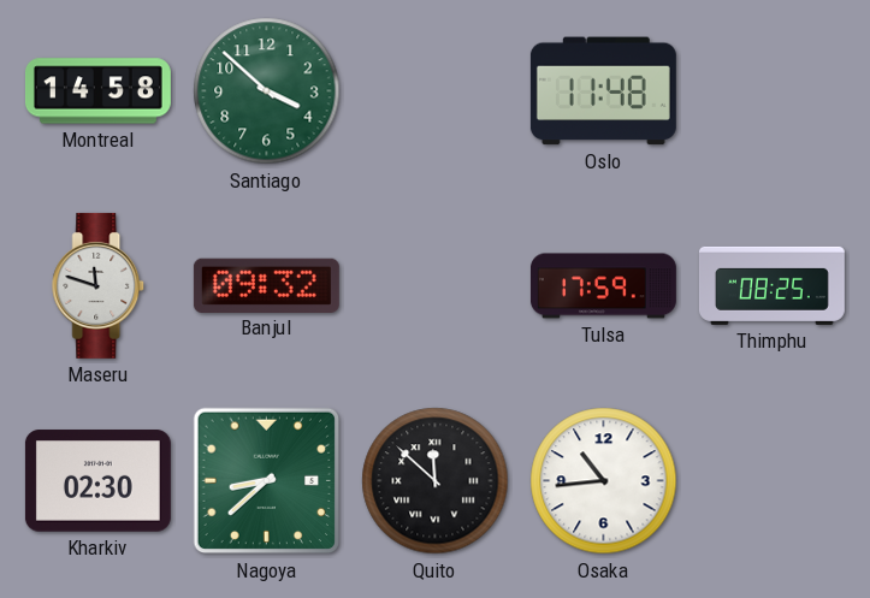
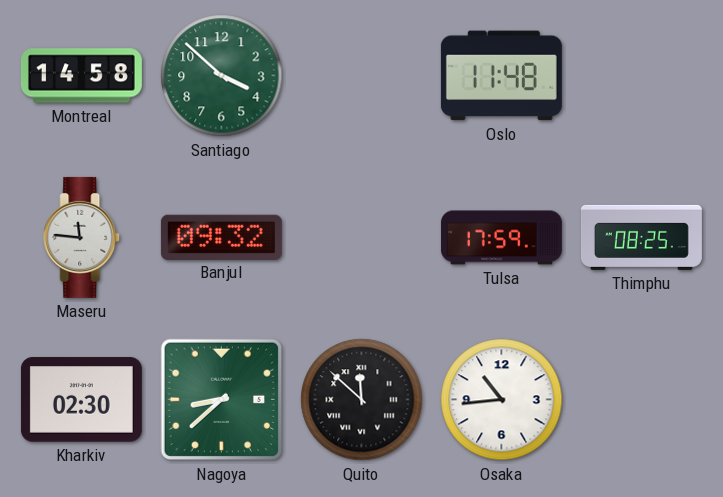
Maseru: 11:48 -> 11:46
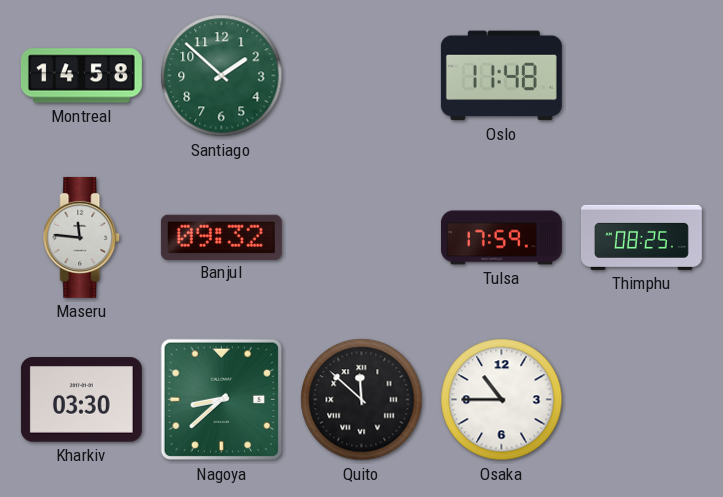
Santiago: 3:52 -> 1:52
Kharkiv: 02:30 -> 03:30
Osaka: 10:44 -> 10:45
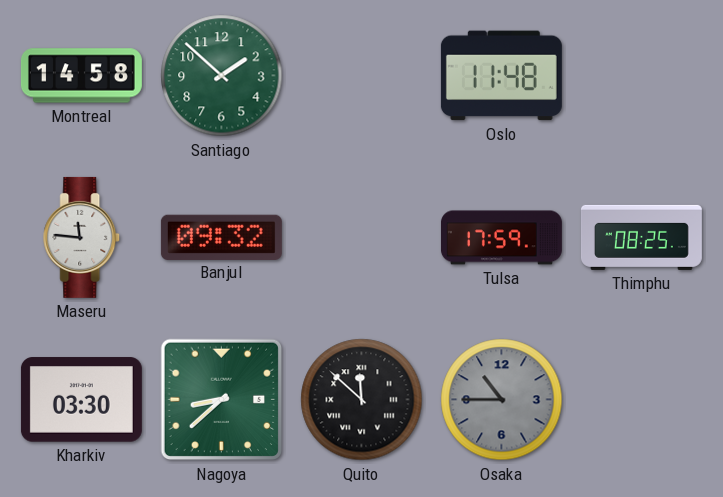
Osaka dial: white -> grey
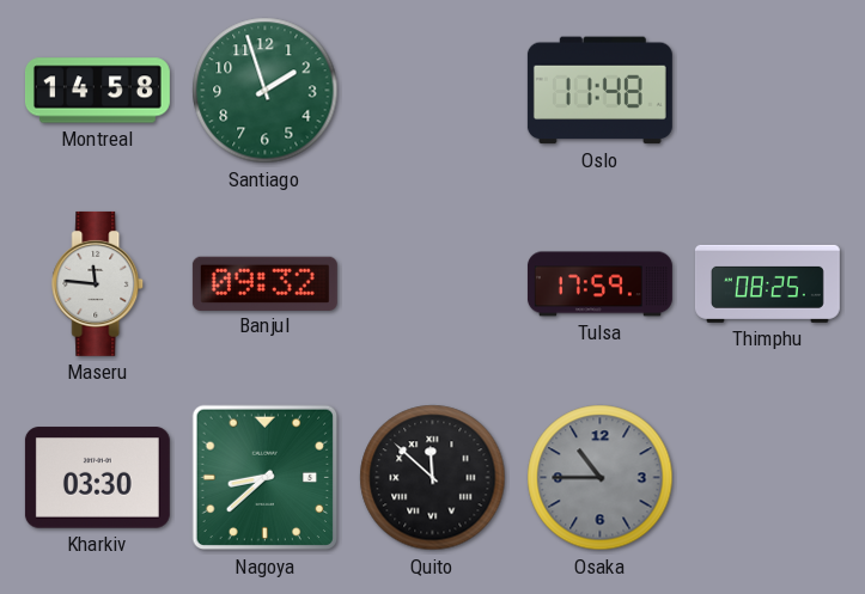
Santiago: 1:52 -> 1:57
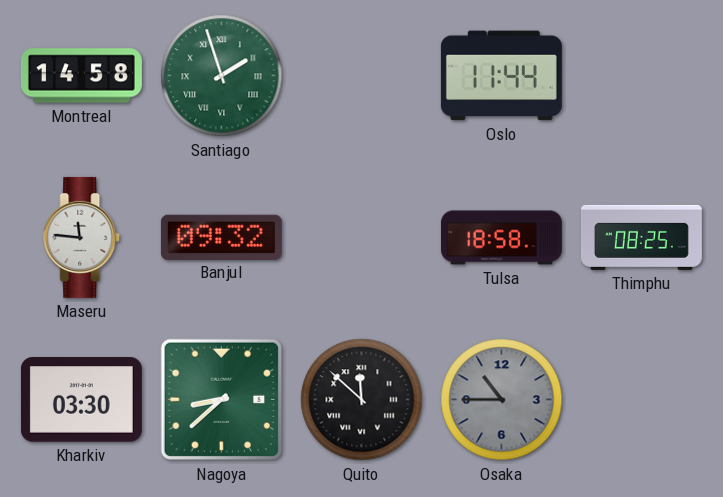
Santiago numerals: Arabic -> Roman
Oslo: 11:48 -> 11:44
Tulsa: 17:59 -> 18:58
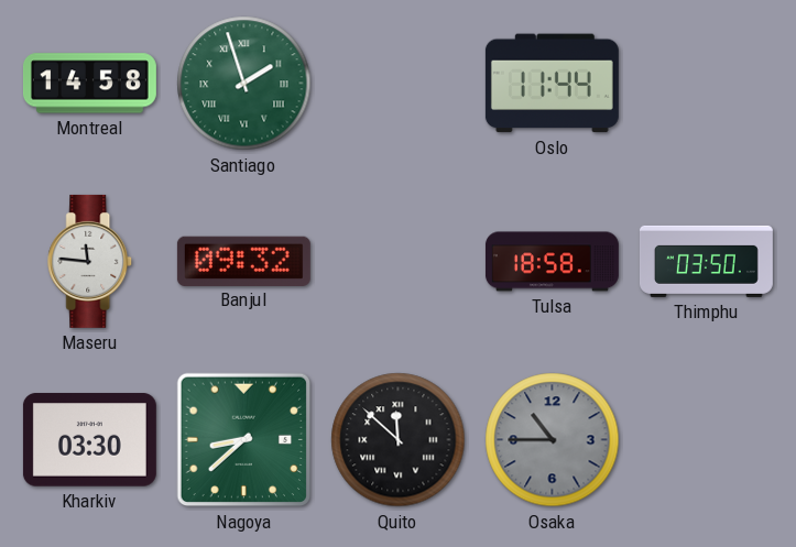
Thimphu: 08:25 -> 03:50
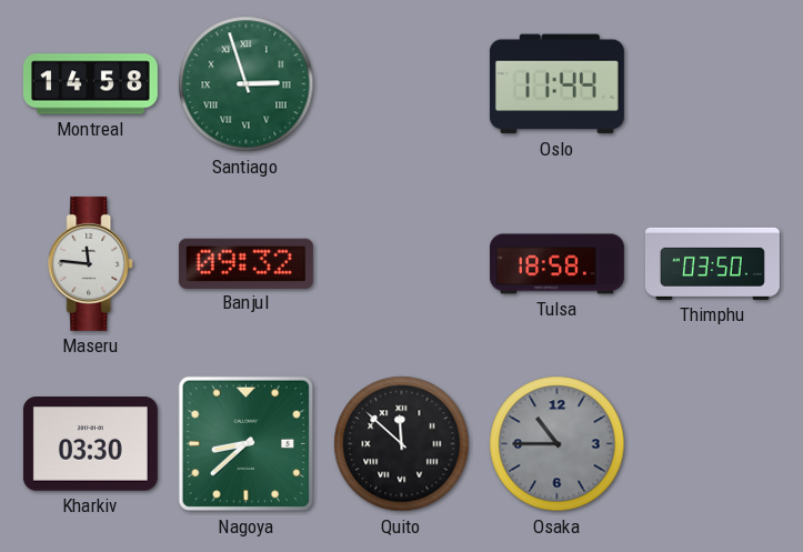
Santiago: 1:57 -> 2:57
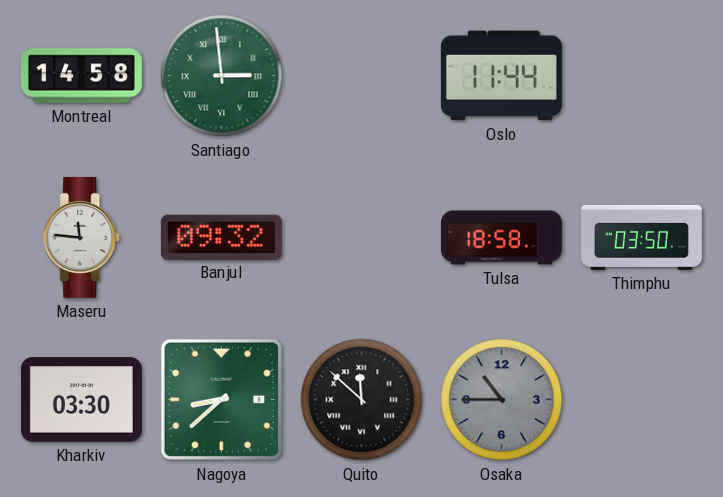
Santiago: 2:57 -> 2:59
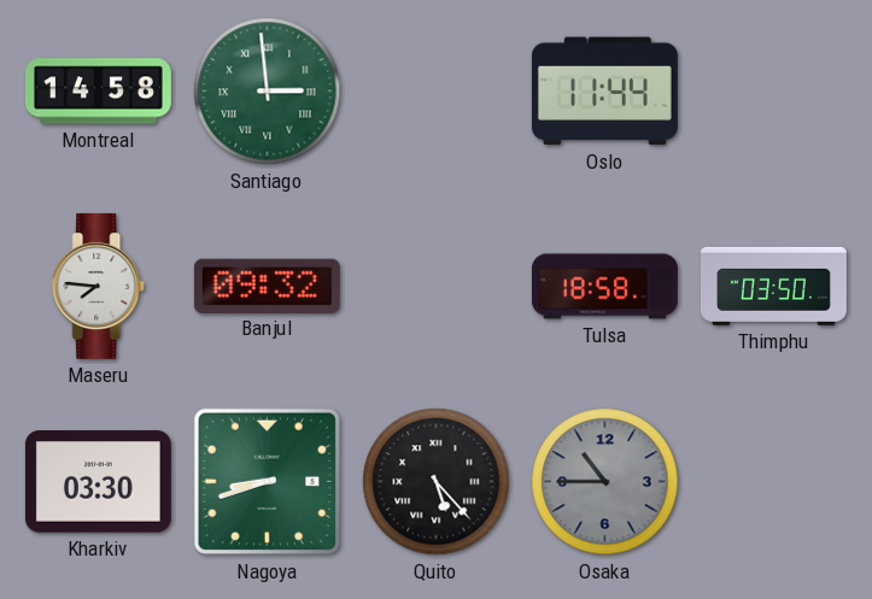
Maseru: 11:46 -> 7:46
Nagoya: 8:38 -> 8:42
Quito: 11:52 -> 5:23
